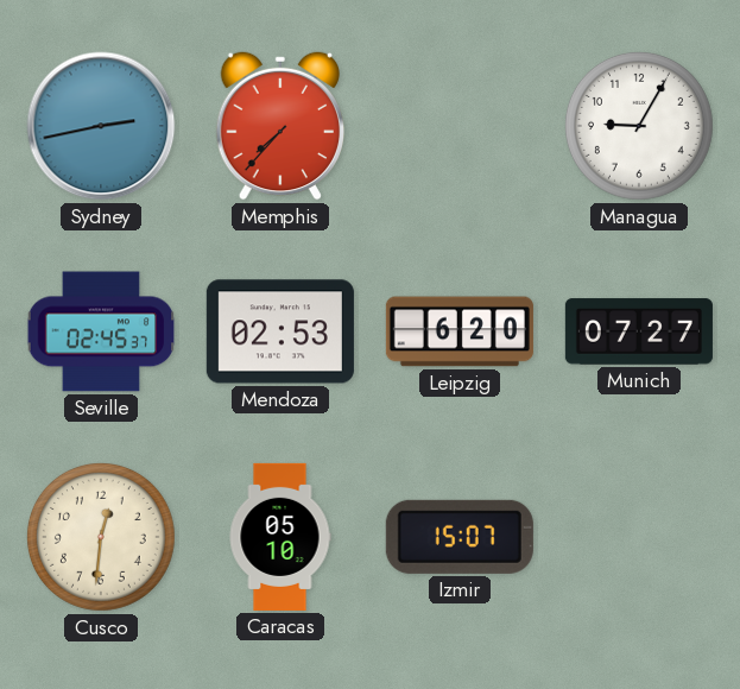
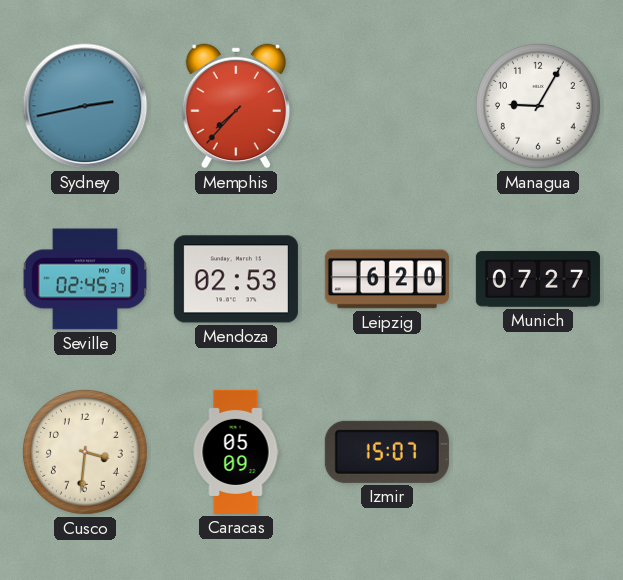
Cusco: 12:31 -> 3:31
Caracas: 05:10 -> 05:09
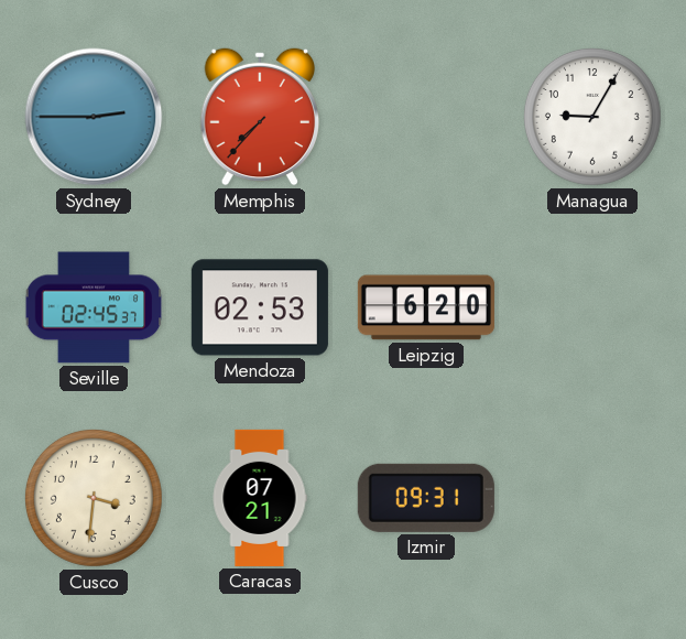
Sydney: 2:43 -> 2:45
Munich: 07:27 -> none
Caracas: 05:09 -> 07:21
Izmir: 15:07 -> 09:31
